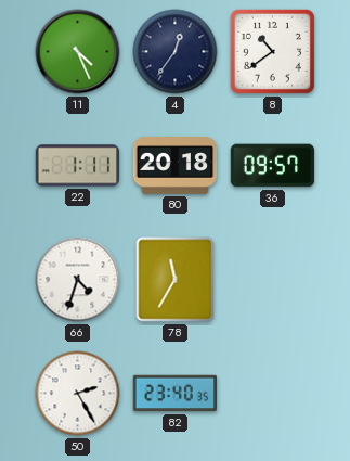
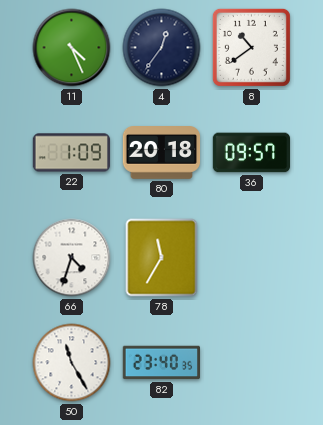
22: 1:11 -> 1:09
50: 2:25 -> 11:25
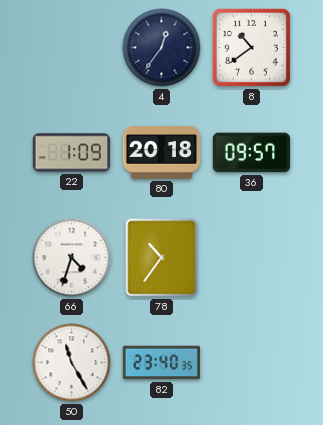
11: 4:26 -> none
78: 11:35 -> 10:36
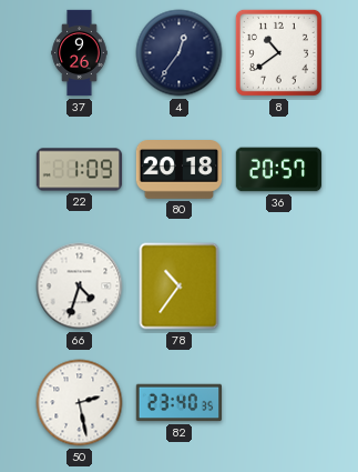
37: none -> 9:26
36: 09:57 -> 20:57
50: 11:25 -> 2:28
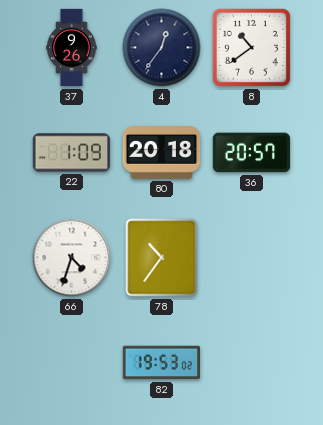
50: 2:28 -> none
82: 23:40 -> 19:53
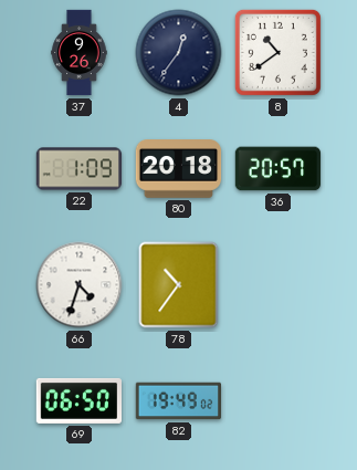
69: none -> 06:50
82: 19:53 -> 19:49
